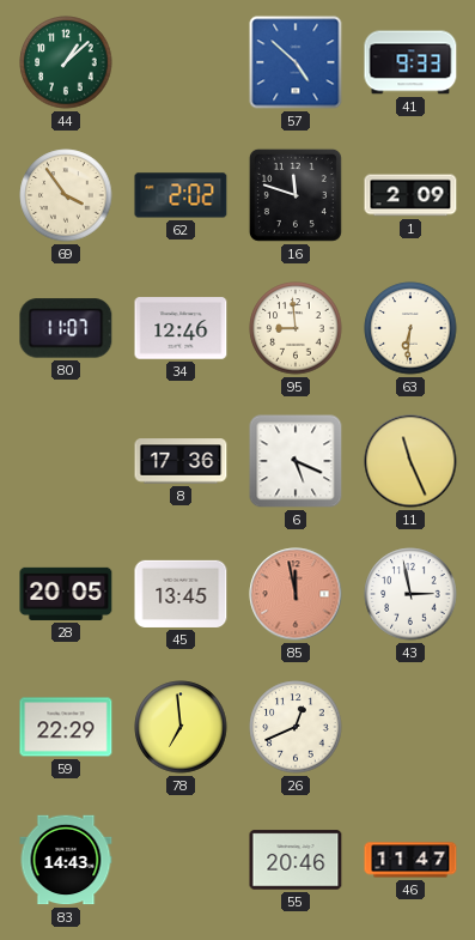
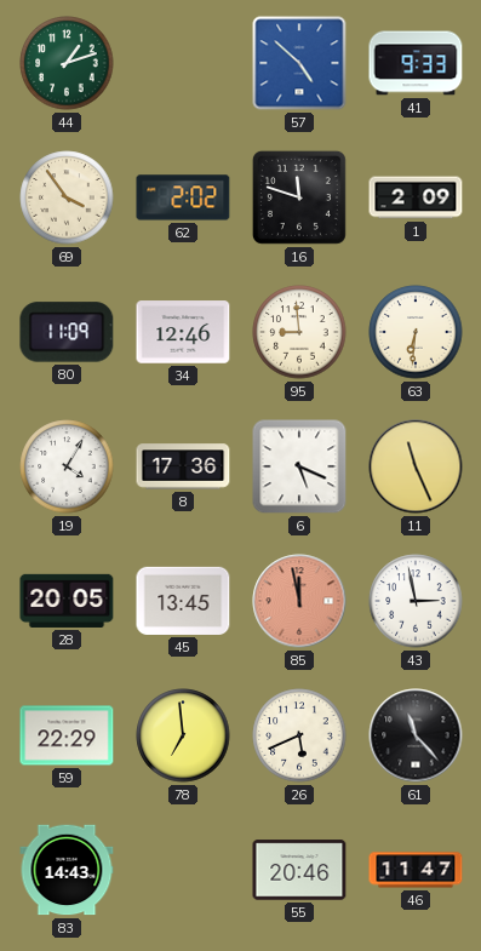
44: 1:08 -> 1:12
80: 11:07 -> 11:09
19: none -> 4:05
26: 12:41 -> 5:41
61: none -> 11:23
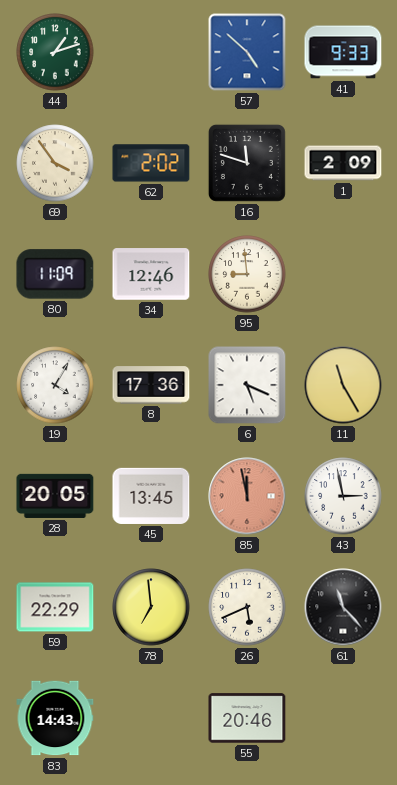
63: 6:31 -> none
11: 11:26 -> 11:25
46: 11:47 -> none
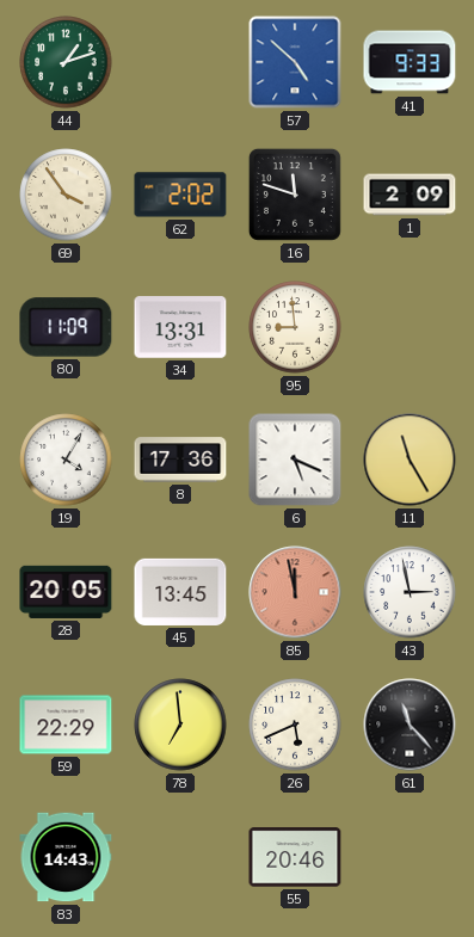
34: 12:46 -> 13:31
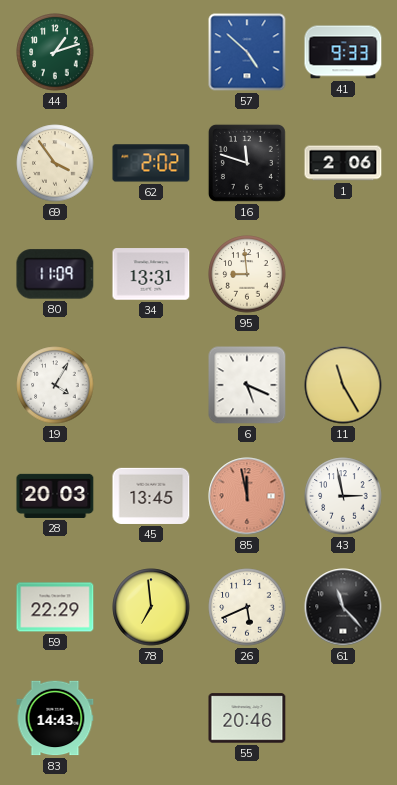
1: 2:09 -> 2:06
8: 17:36 -> none
28: 20:05 -> 20:03
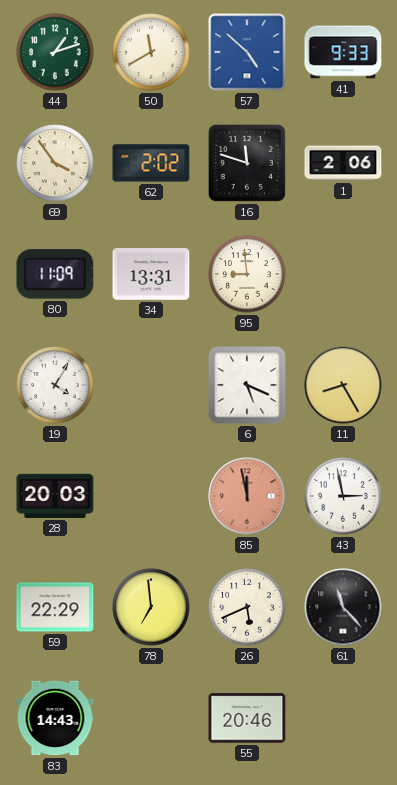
50: none -> 11:40
11: 11:25 -> 8:25
45: 13:45 -> none
